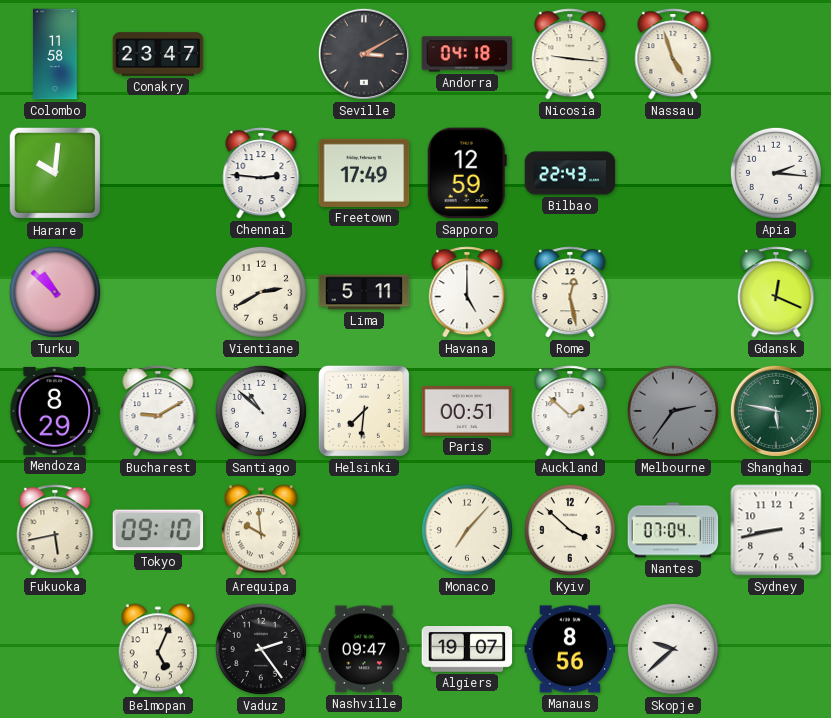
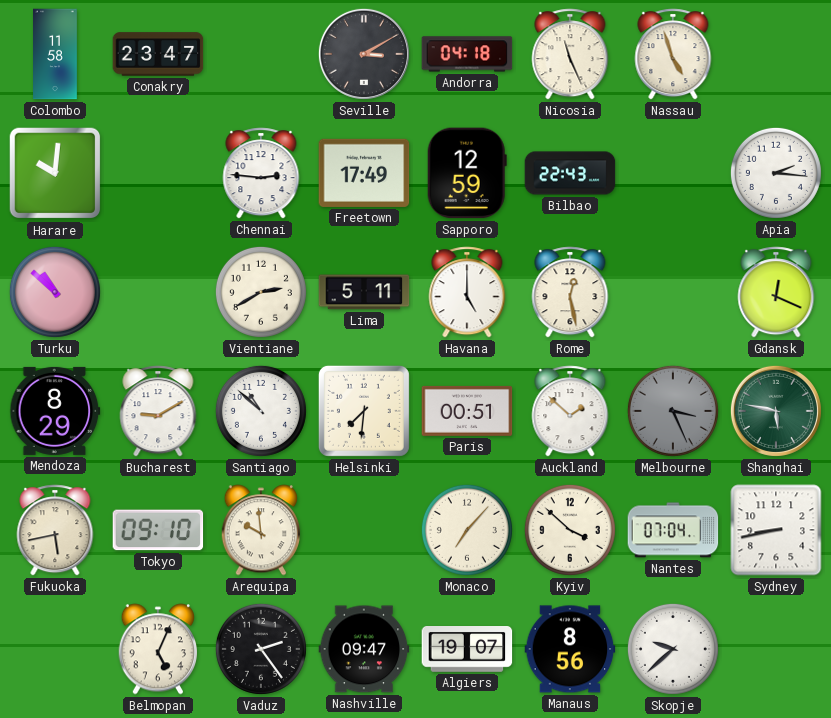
Nicosia: 9:16 -> 11:26
Melbourne: 2:36 -> 3:26
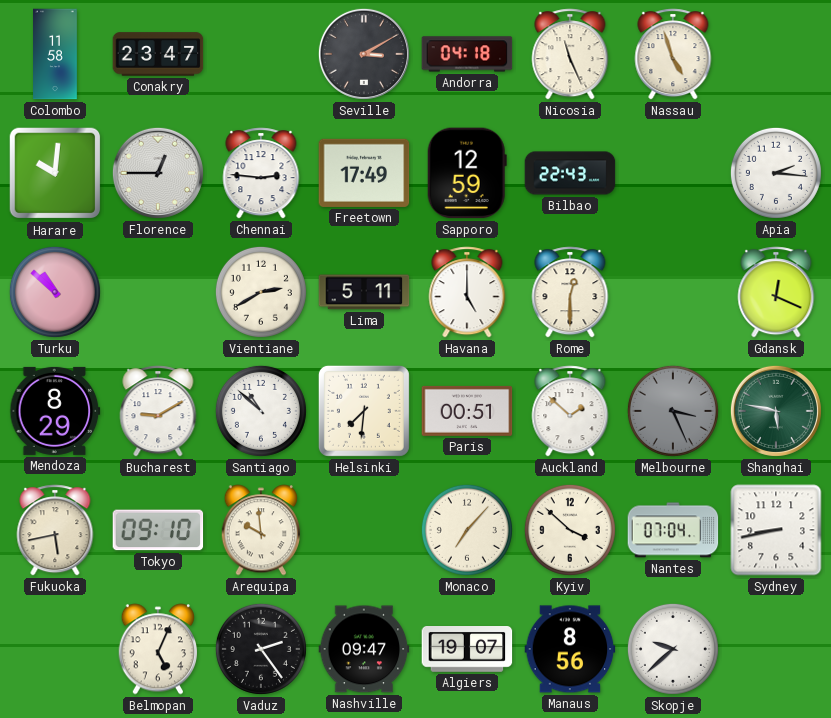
Florence: none -> 12:45
Rome: 12:28 -> 12:30
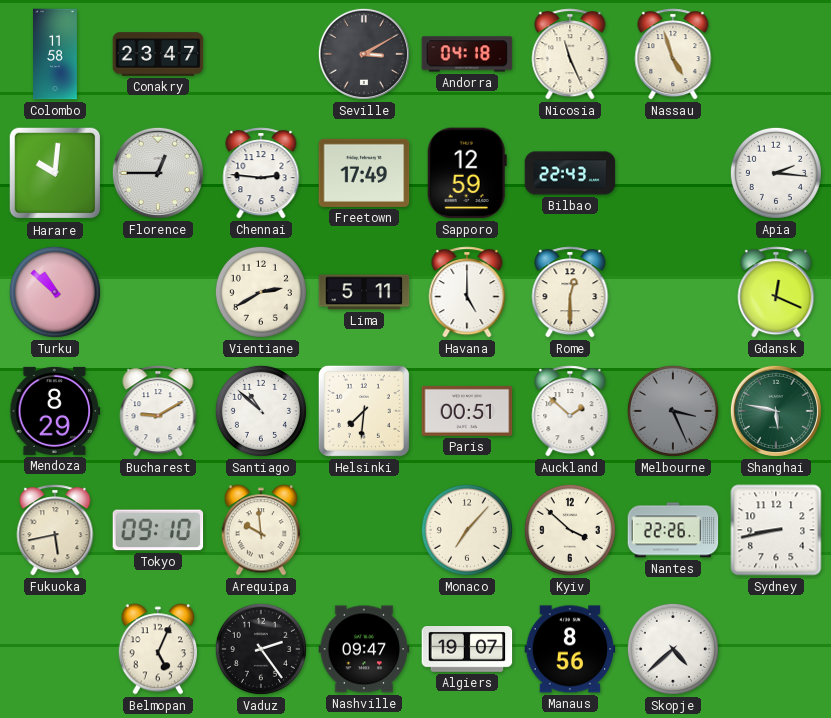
Nantes: 07:04 -> 22:26
Skopje: 9:38 -> 4:38
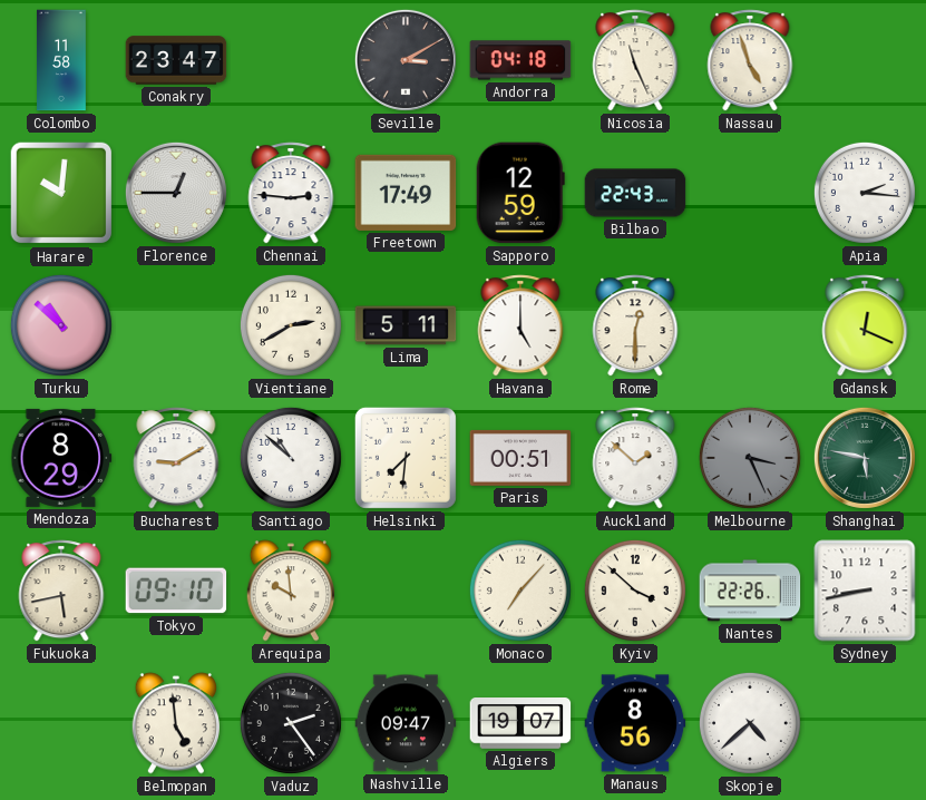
Belmopan: 5:04 -> 4:59
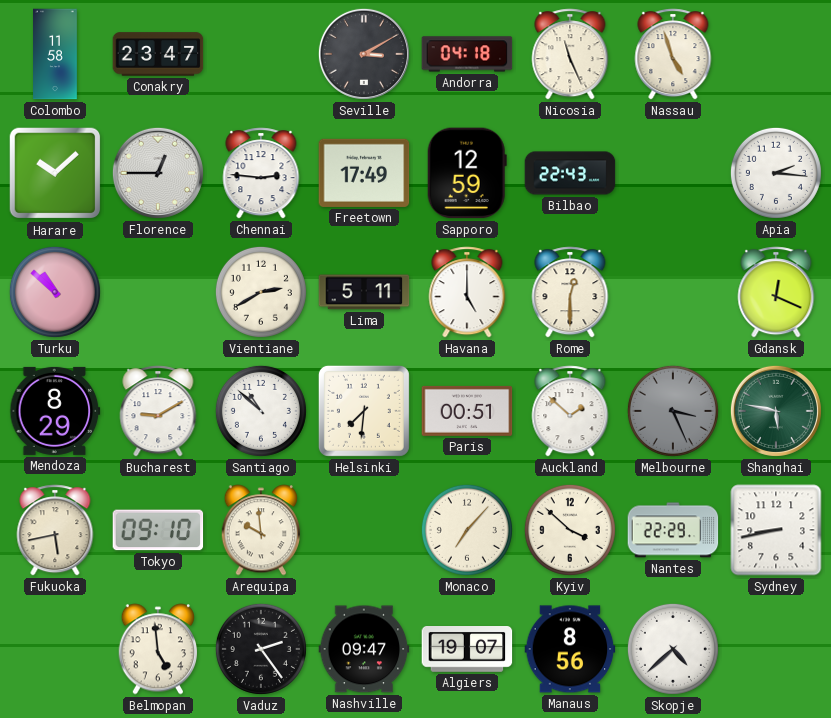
Harare: 10:01 -> 10:08
Nantes: 22:26 -> 22:29
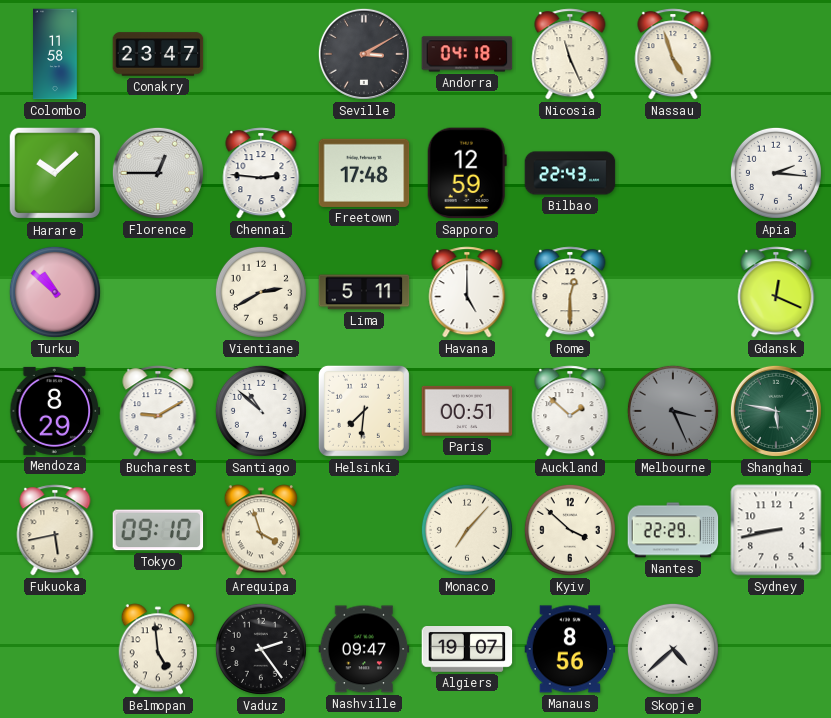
Freetown: 17:49 -> 17:48
Arequipa: 9:59 -> 3:57
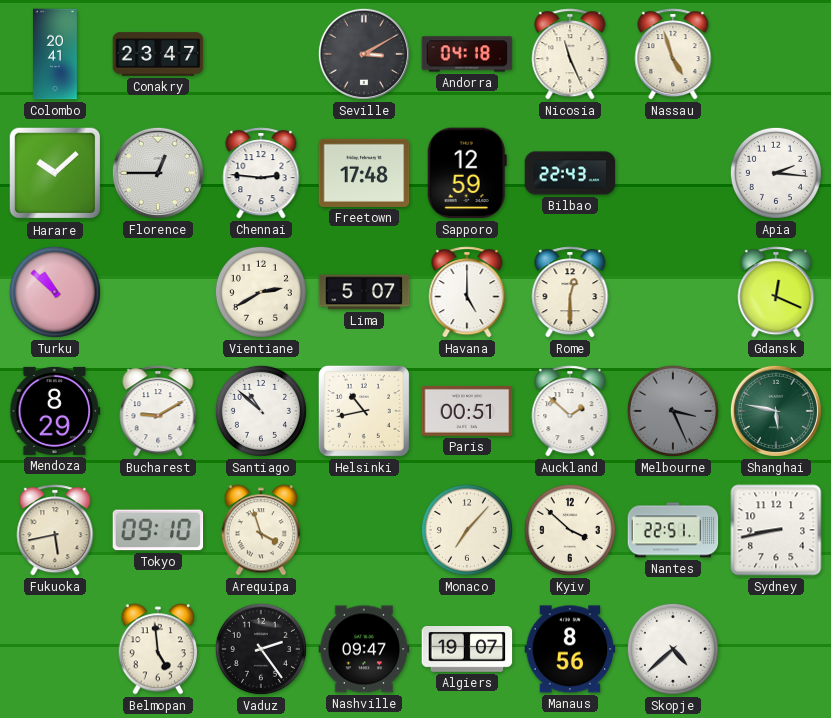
Colombo: 11:58 -> 20:41
Lima: 5:11 -> 5:07
Helsinki: 7:31 -> 10:43
Nantes: 22:29 -> 22:51
